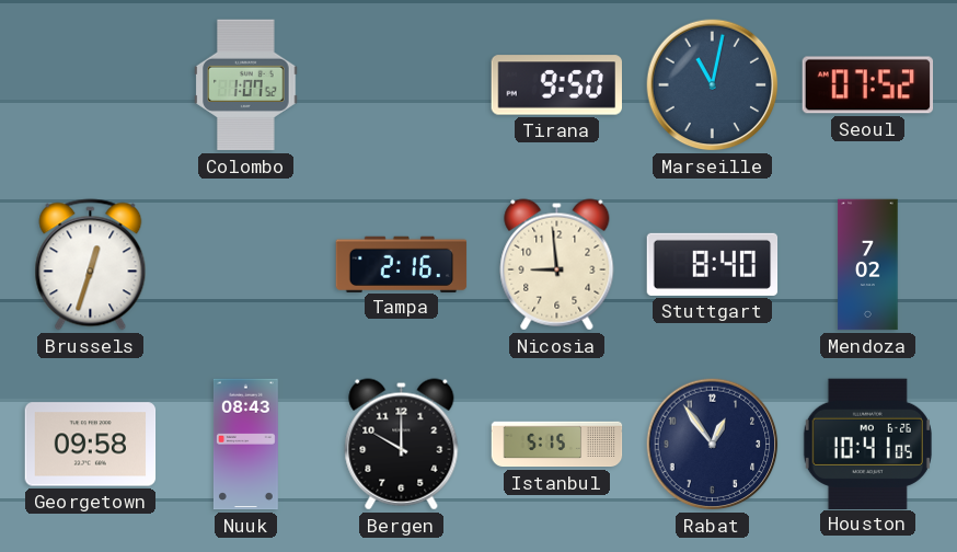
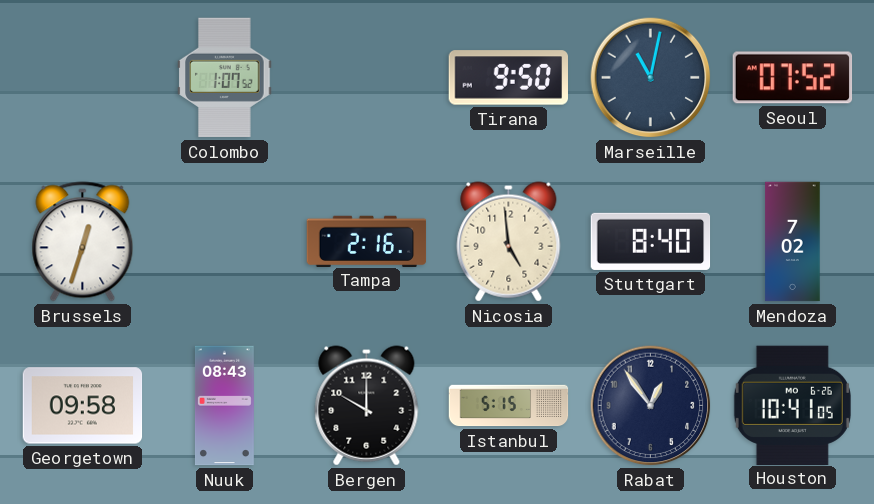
Nicosia: 8:59 -> 4:59
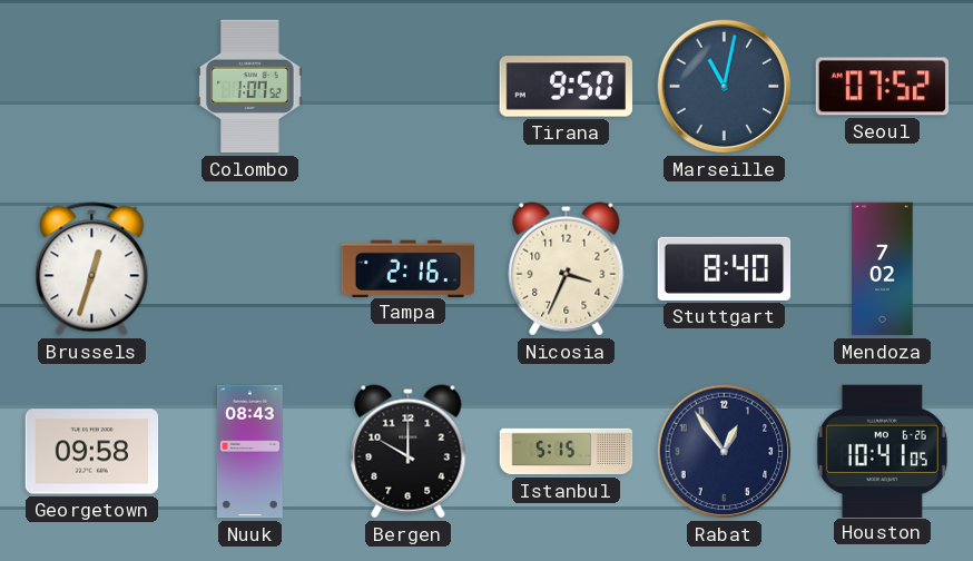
Nicosia: 4:59 -> 3:34
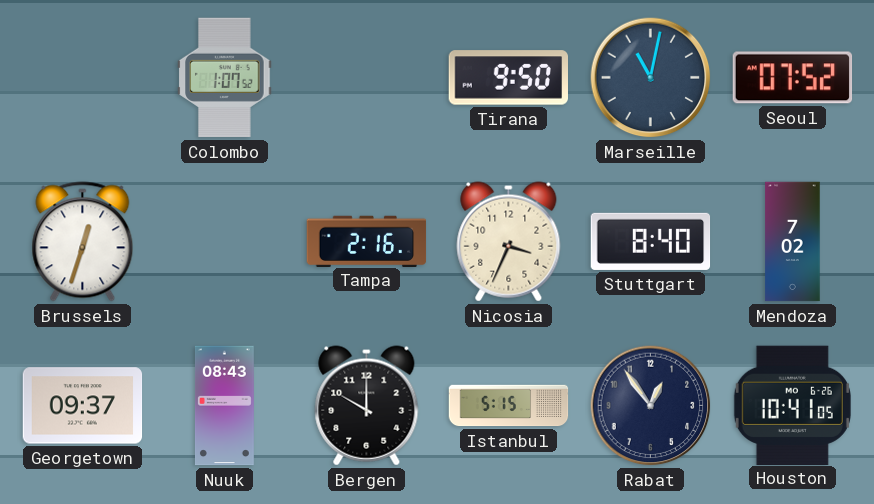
Georgetown: 09:58 -> 09:37
